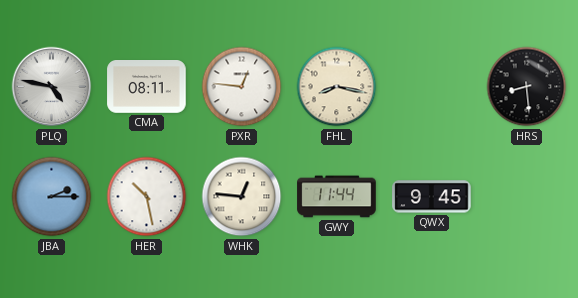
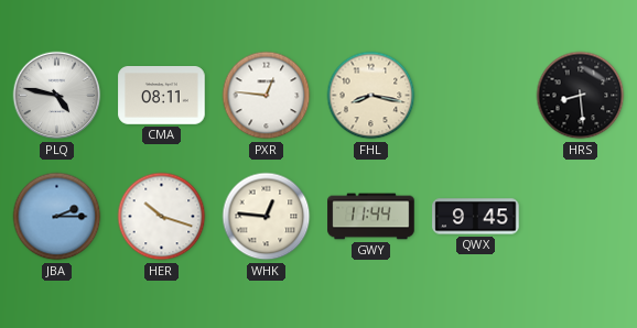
HER: 10:28 -> 10:18
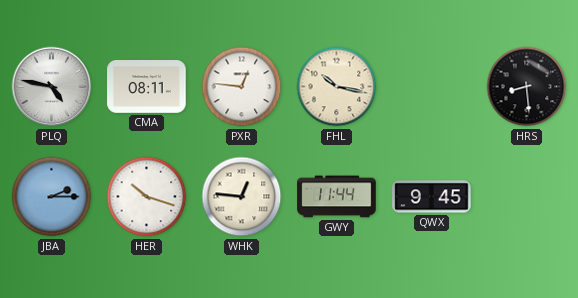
FHL: 8:17 -> 10:17
